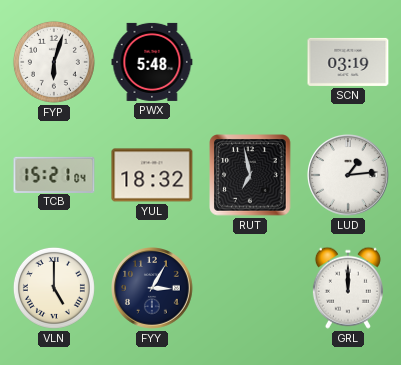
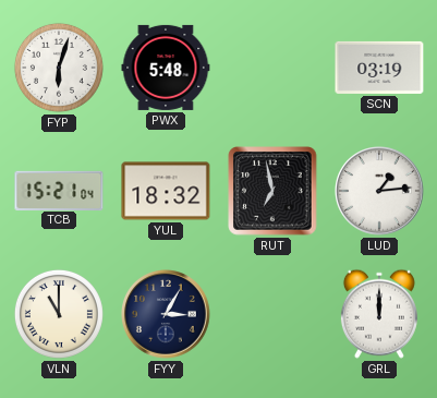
VLN: 5:00 -> 11:00
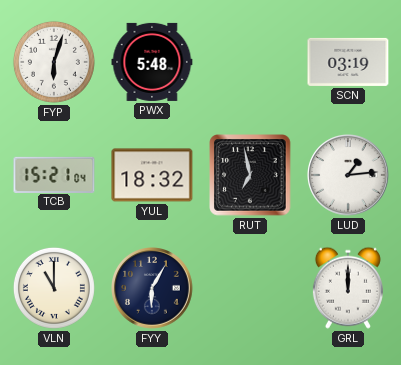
FYY: 3:05 -> 6:05
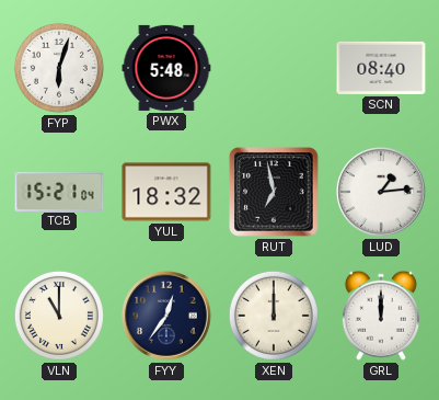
SCN: 03:19 -> 08:40
FYY: 6:05 -> 12:36
XEN: none -> 12:00
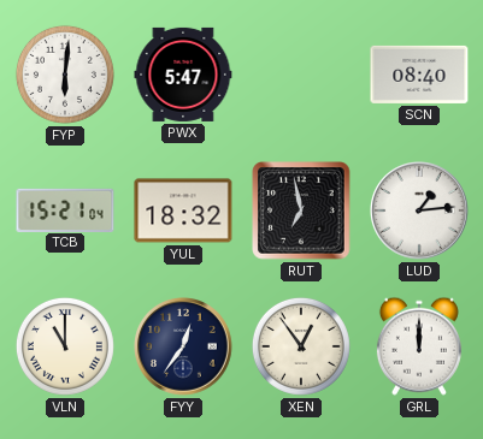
FYP: 6:03 -> 6:01
PWX: 5:48 -> 5:47
XEN: 12:00 -> 12:54
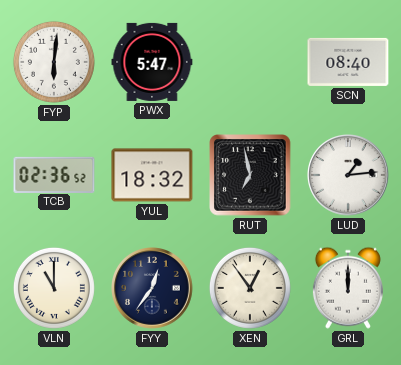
TCB: 15:21 -> 02:36
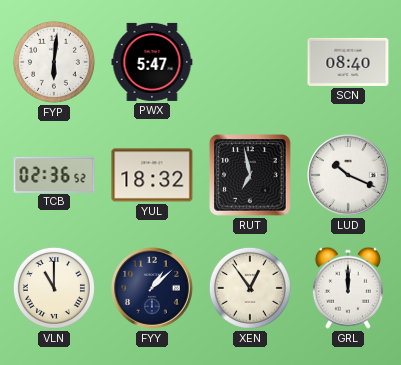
LUD: 1:14 -> 10:19
FYY: 12:36 -> 1:08
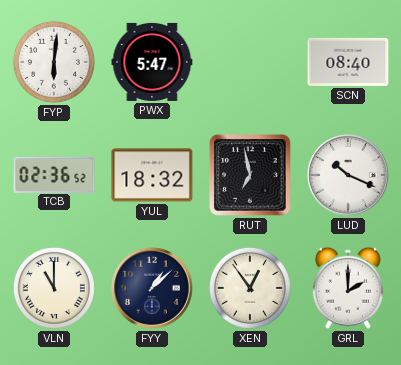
GRL: 12:00 -> 2:00
